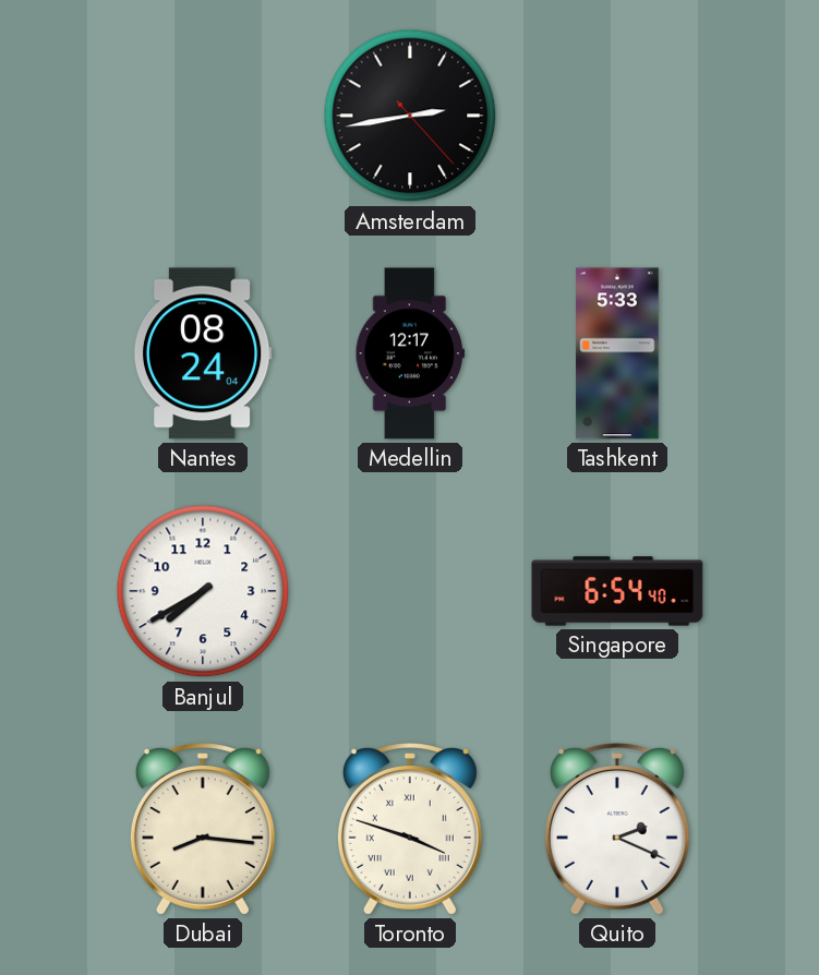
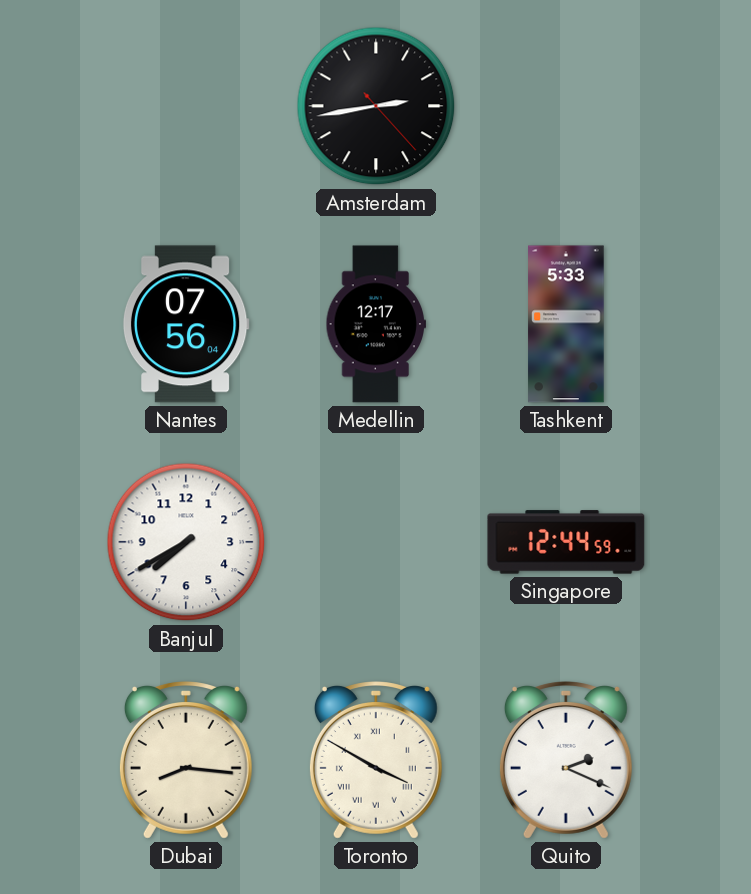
Nantes: 08:24 -> 07:56
Singapore: 6:54 -> 12:44
Toronto: 3:48 -> 3:50
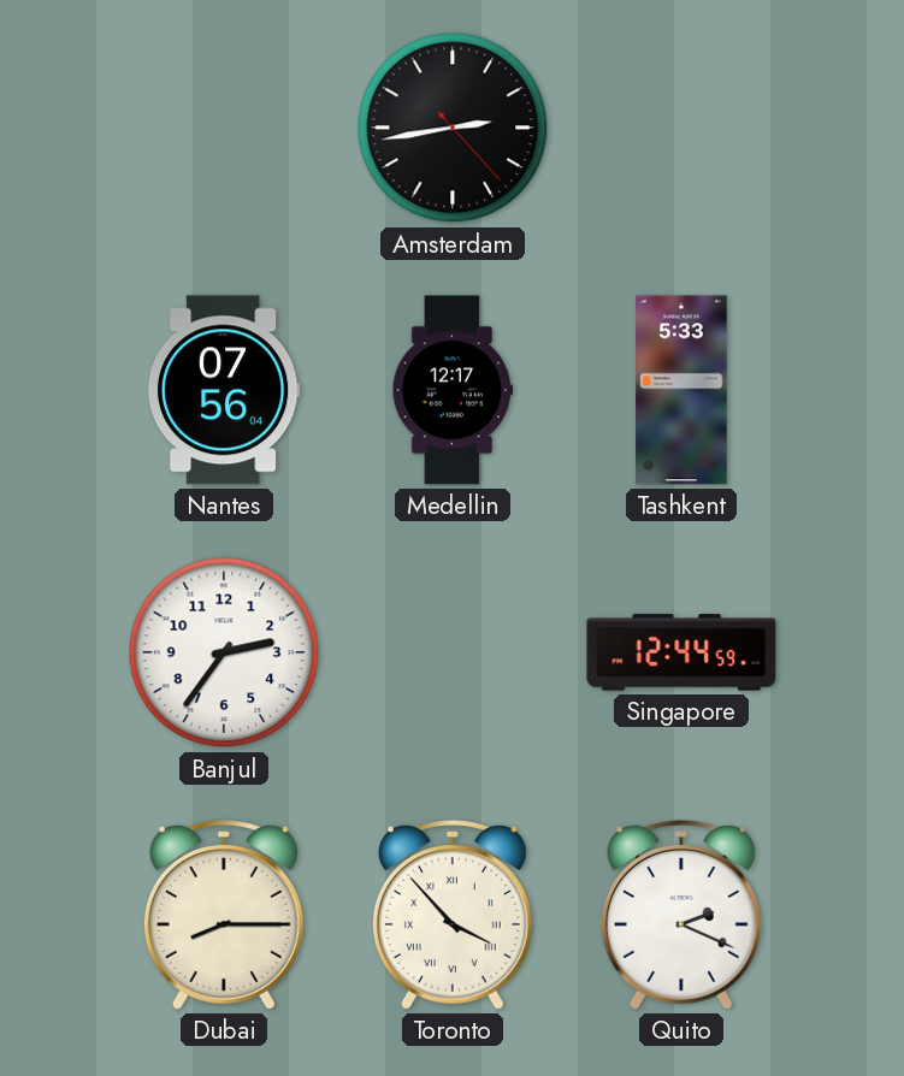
Banjul: 7:40 -> 2:36
Dubai: 8:16 -> 8:15
Toronto: 3:50 -> 3:53
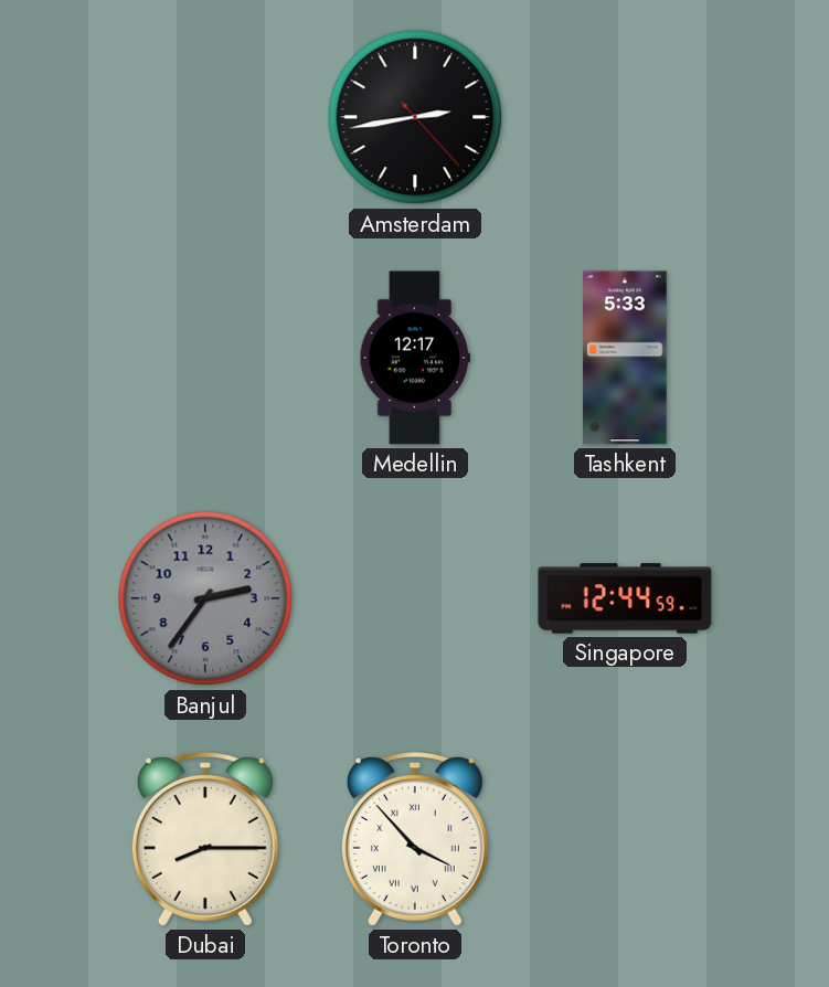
Nantes: 07:56 -> none
Banjul dial: white -> grey
Quito: 2:19 -> none
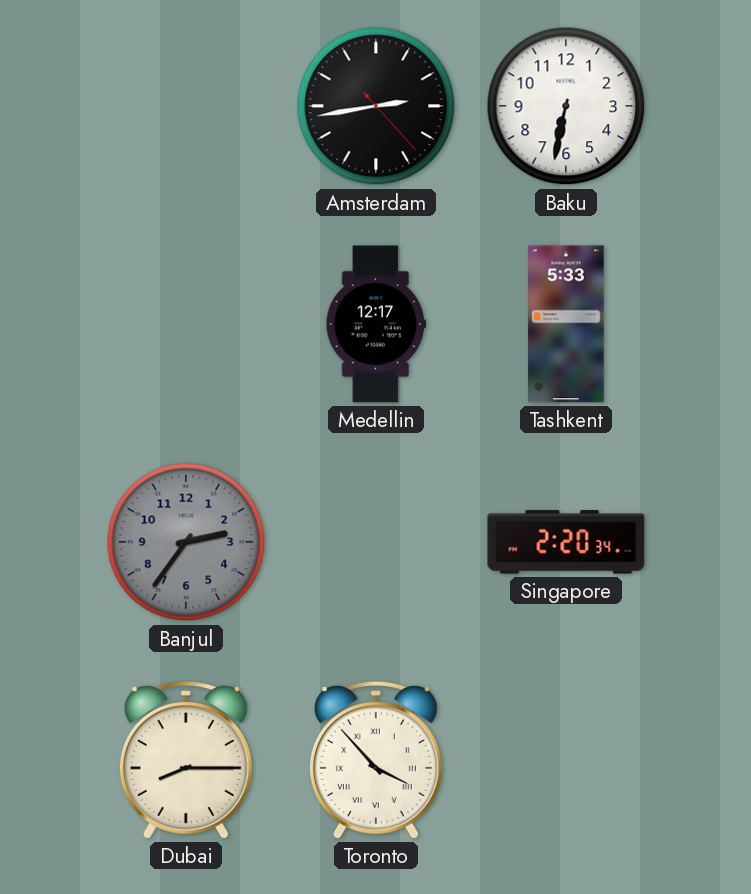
Baku: none -> 6:32
Singapore: 12:44 -> 2:20
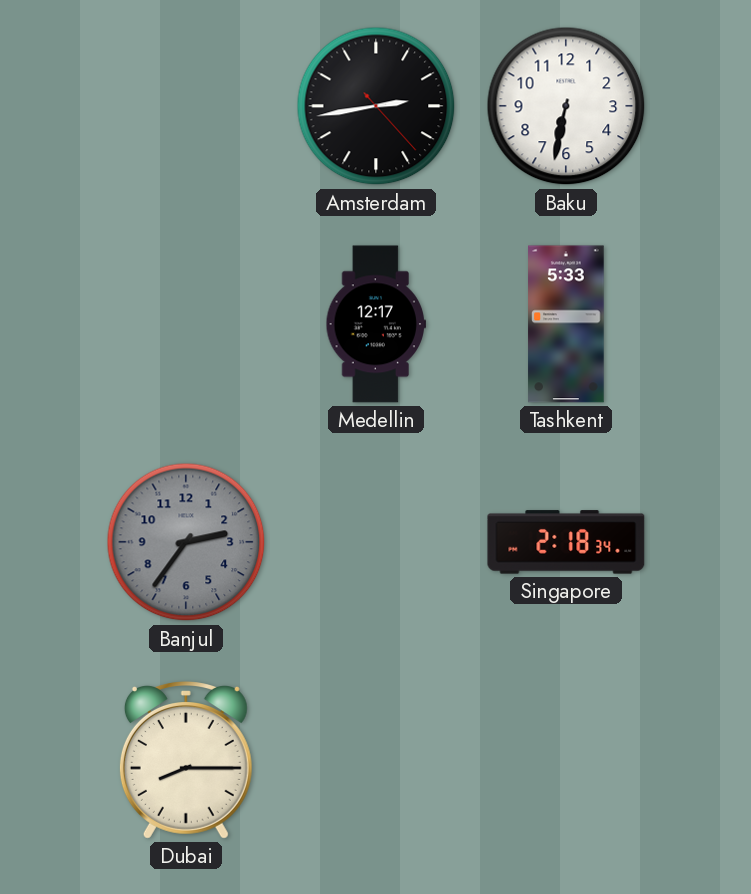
Singapore: 2:20 -> 2:18
Toronto: 3:53 -> none
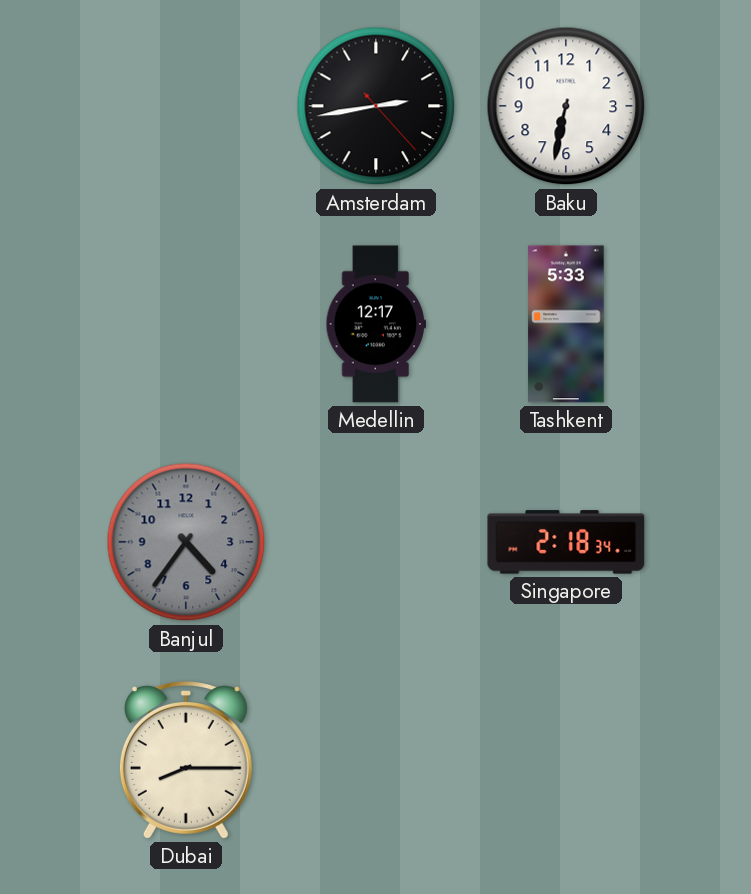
Banjul: 2:36 -> 4:36
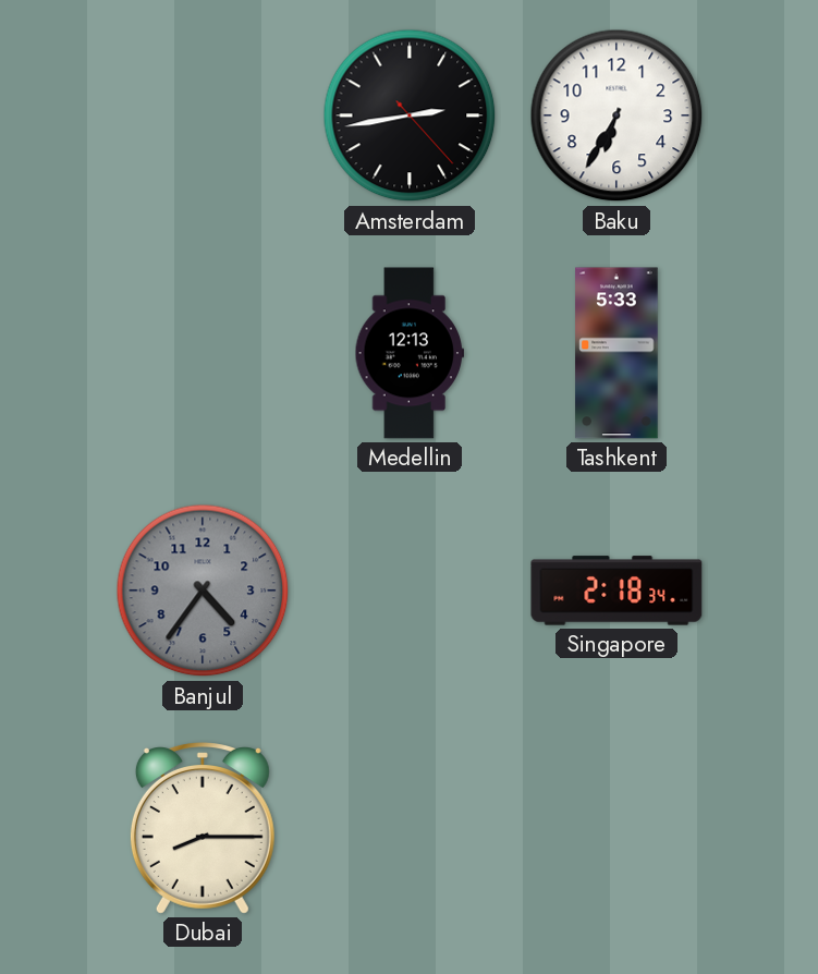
Baku: 6:32 -> 6:35
Medellin: 12:17 -> 12:13
